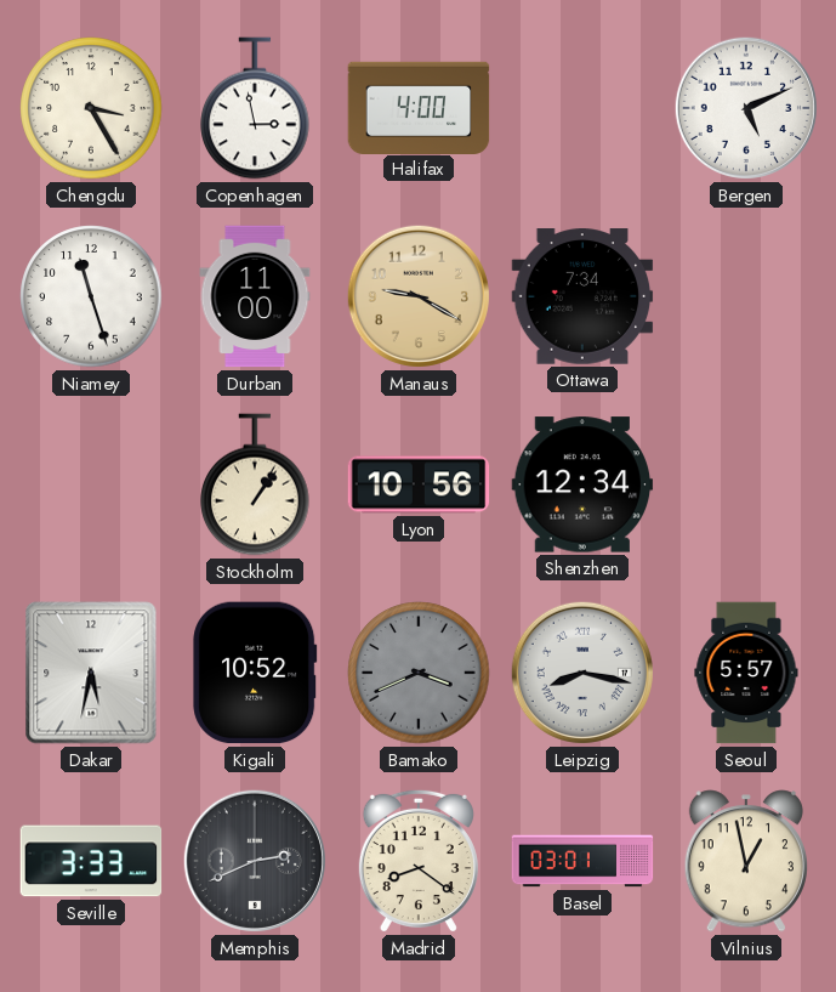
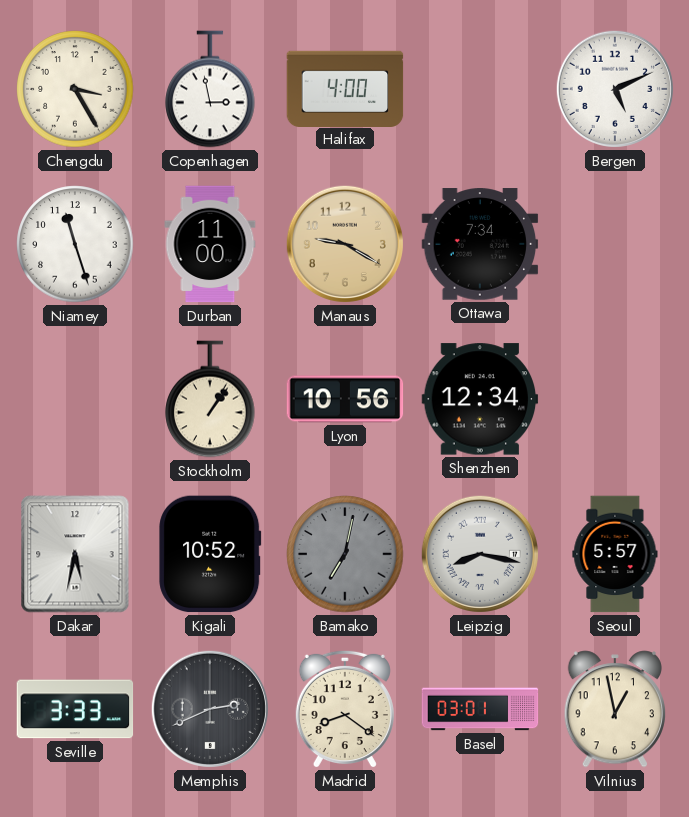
Bamako: 3:41 -> 7:02
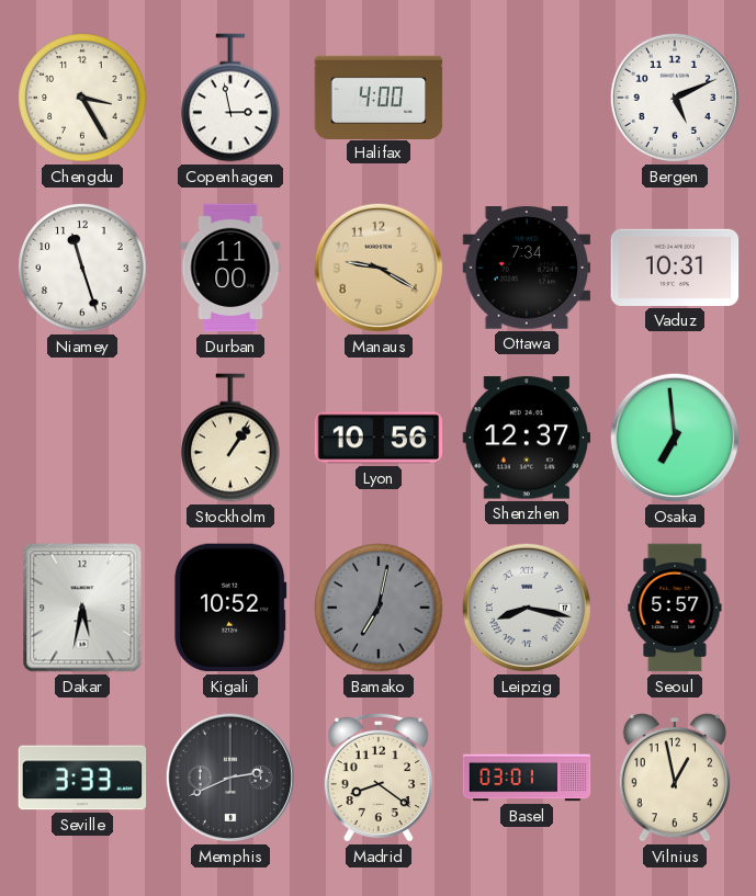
Vaduz: none -> 10:31
Shenzhen: 12:34 -> 12:37
Osaka: none -> 6:59
